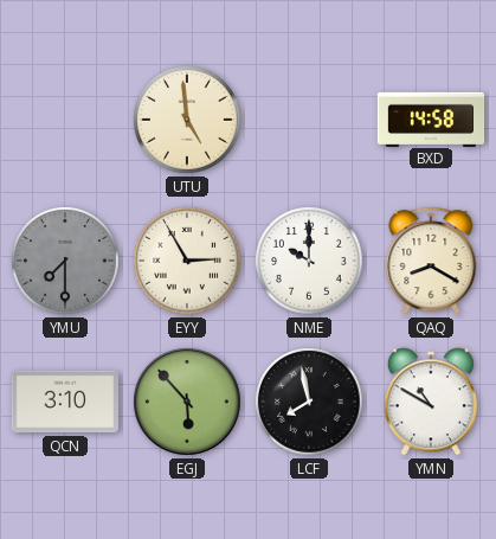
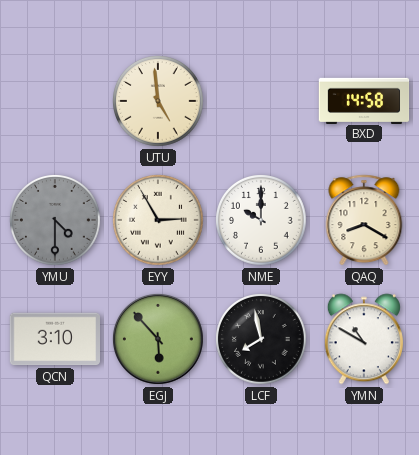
YMU: 7:30 -> 4:30
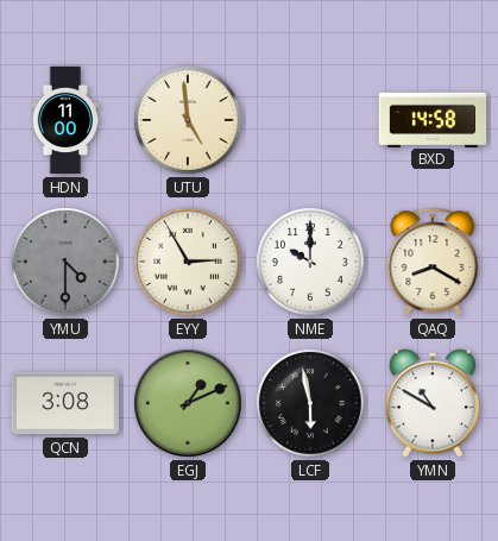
HDN: none -> 11:00
QCN: 3:10 -> 3:08
EGJ: 5:53 -> 1:11
LCF: 7:58 -> 5:58
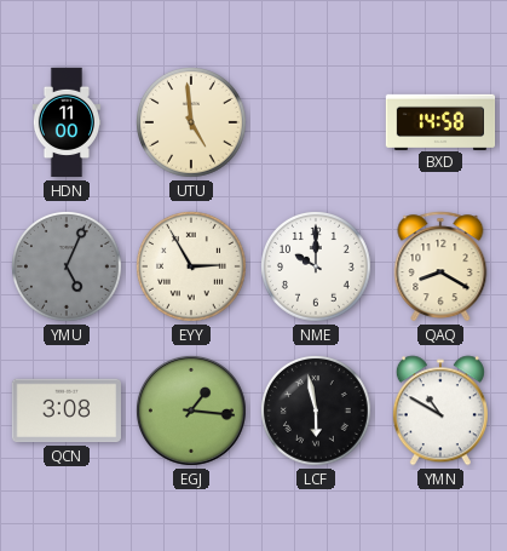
YMU: 4:30 -> 5:04
EGJ: 1:11 -> 1:16
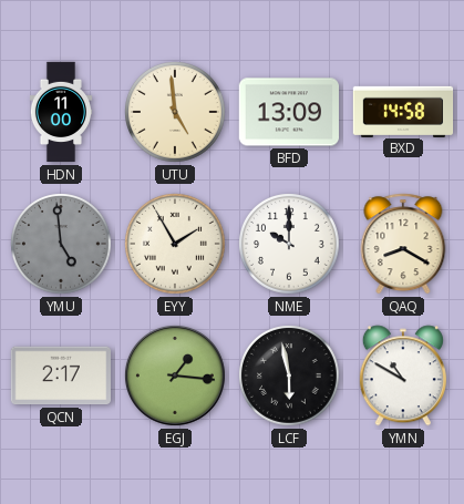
BFD: none -> 13:09
YMU: 5:04 -> 4:59
EYY: 2:55 -> 1:55
QCN: 3:08 -> 2:17
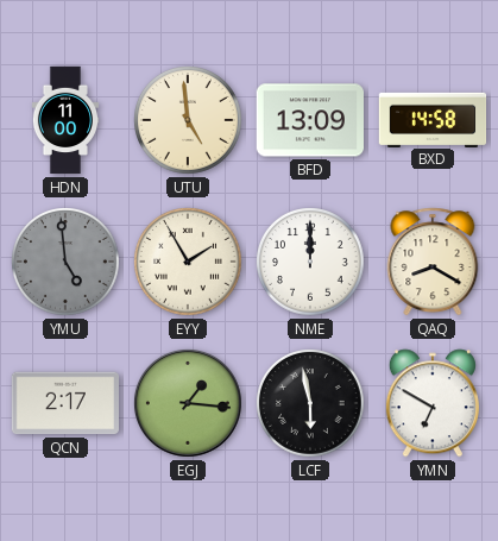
NME: 10:00 -> 12:00
YMN: 10:50 -> 6:50
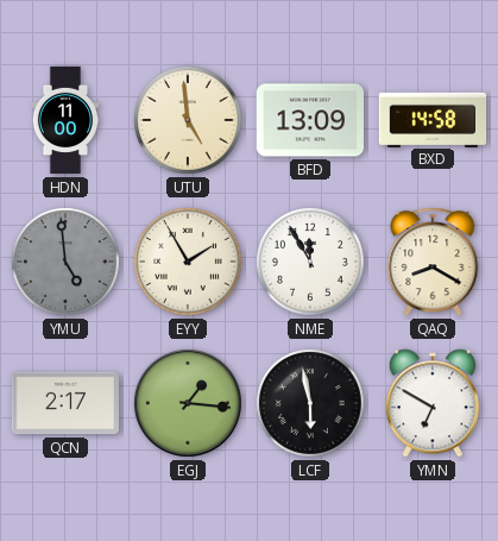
NME: 12:00 -> 11:55
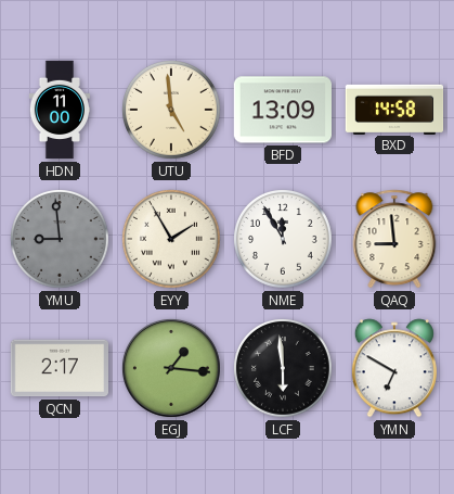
YMU: 4:59 -> 8:59
QAQ: 8:20 -> 8:59
LCF: 5:58 -> 5:59
